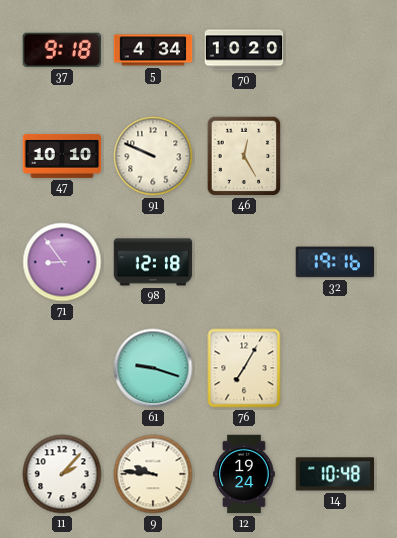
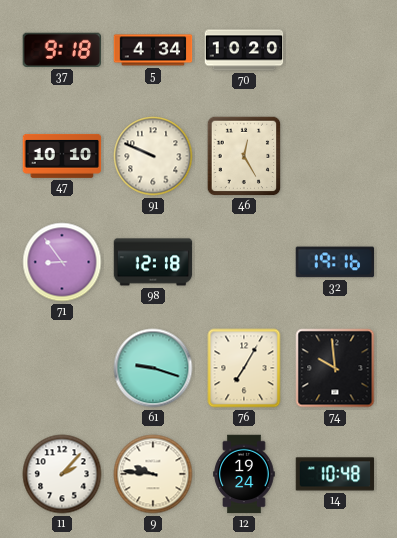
74: none -> 9:59
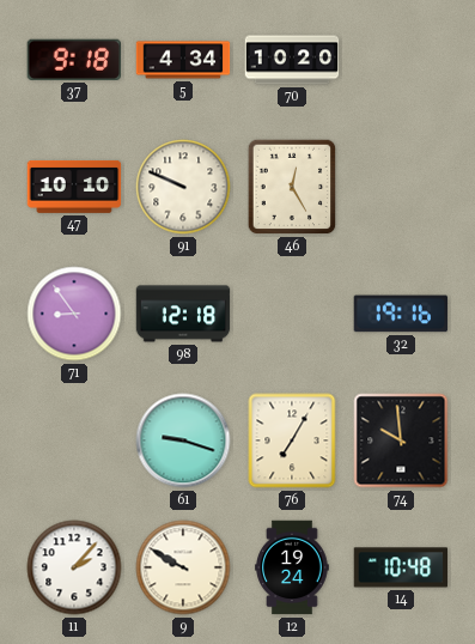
9: 9:46 -> 9:50
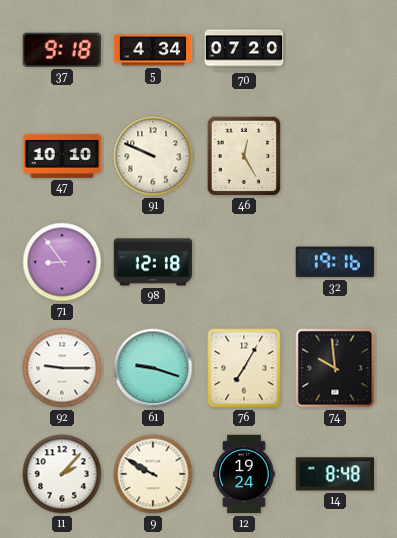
70: 10:20 -> 07:20
92: none -> 9:15
14: 10:48 -> 8:48
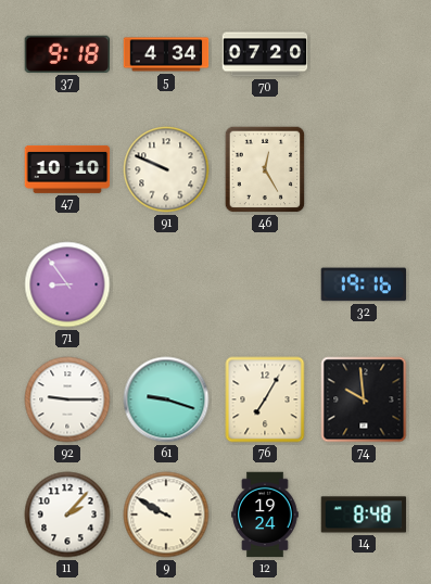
98: 12:18 -> none
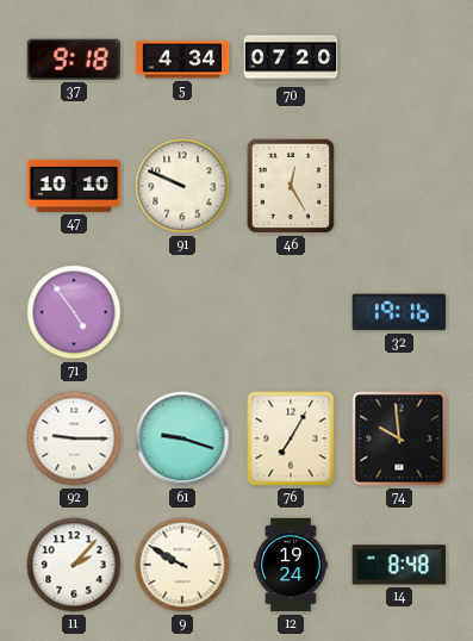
71: 8:54 -> 4:54
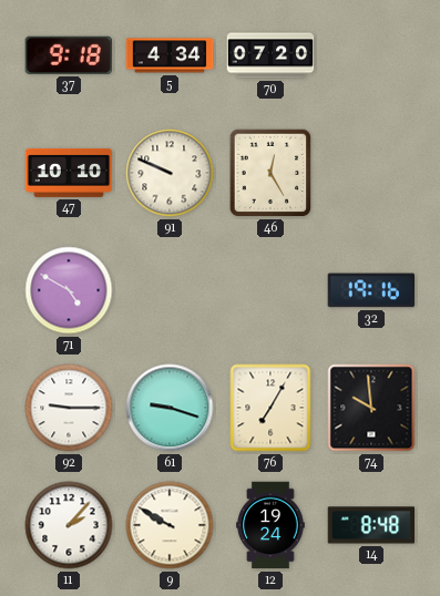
71: 4:54 -> 4:50
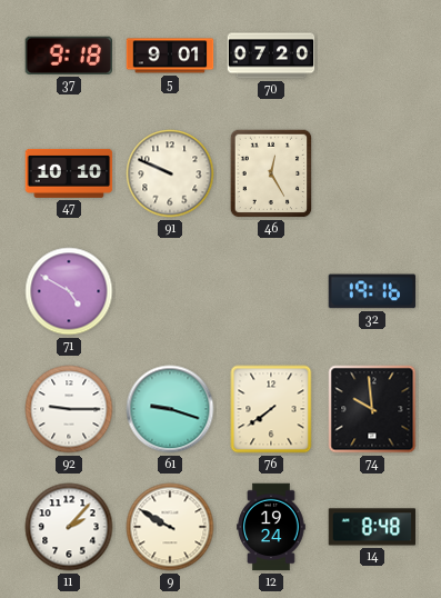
5: 4:34 -> 9:01
76: 7:05 -> 7:39
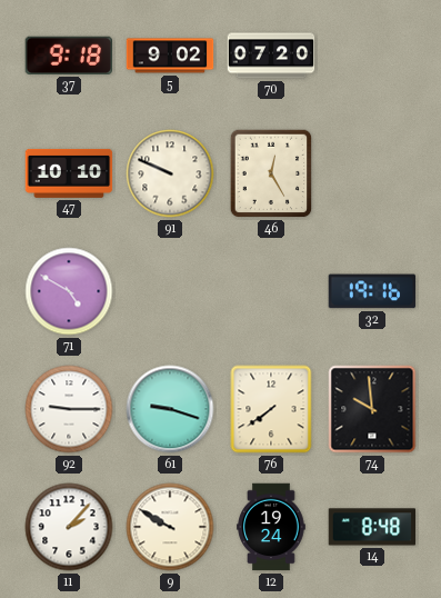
5: 9:01 -> 9:02
